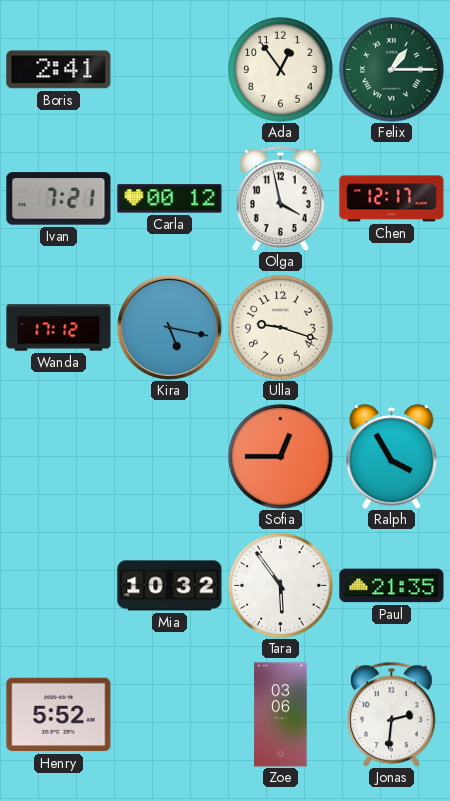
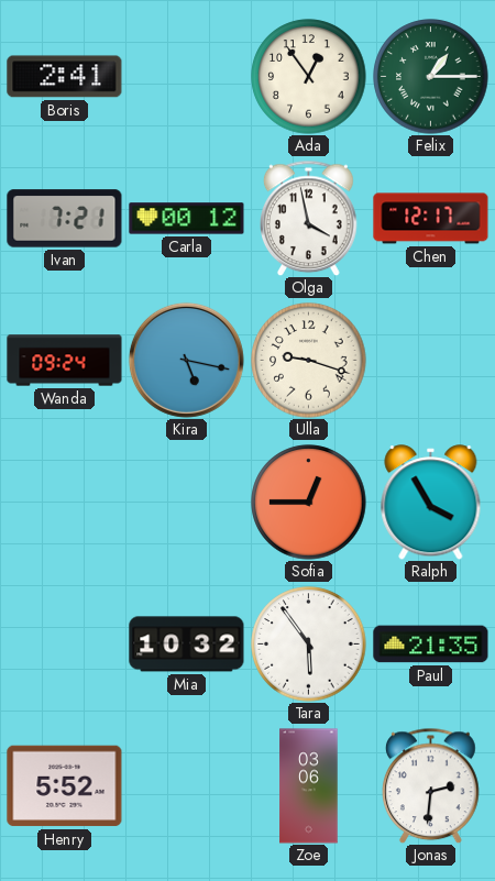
Wanda: 17:12 -> 09:24
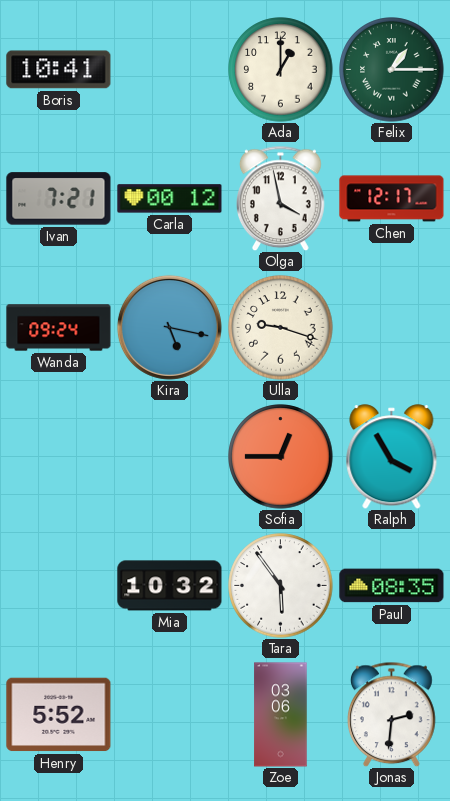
Boris: 2:41 -> 10:41
Ada: 12:54 -> 1:00
Paul: 21:35 -> 08:35
